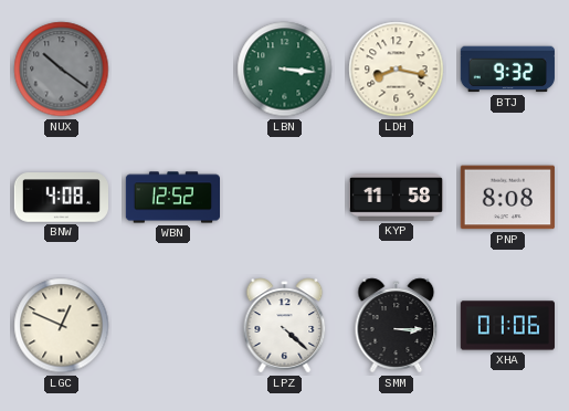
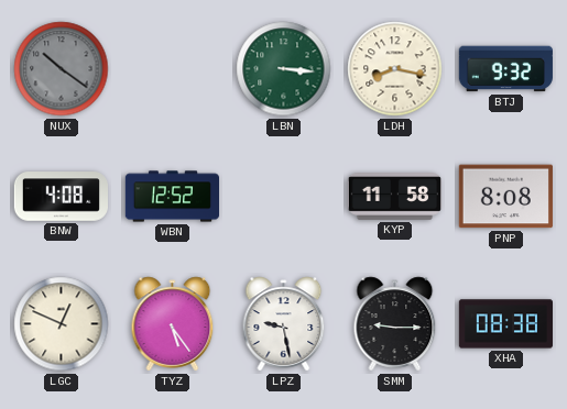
TYZ: none -> 5:24
LPZ: 4:22 -> 9:28
SMM: 3:15 -> 9:15
XHA: 01:06 -> 08:38
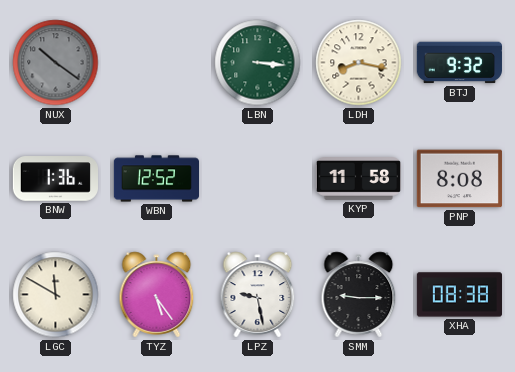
BNW: 4:08 -> 1:36
LGC: 12:49 -> 11:50
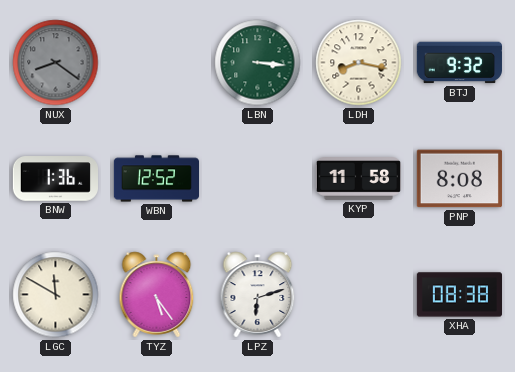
NUX: 10:21 -> 8:21
LPZ: 9:28 -> 6:12
SMM: 9:15 -> none
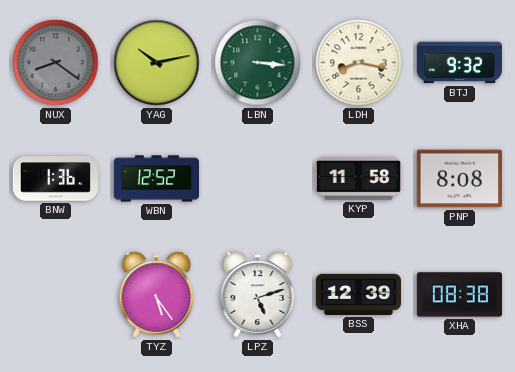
YAG: none -> 10:13
LGC: 11:50 -> none
LPZ: 6:12 -> 5:12
BSS: none -> 12:39
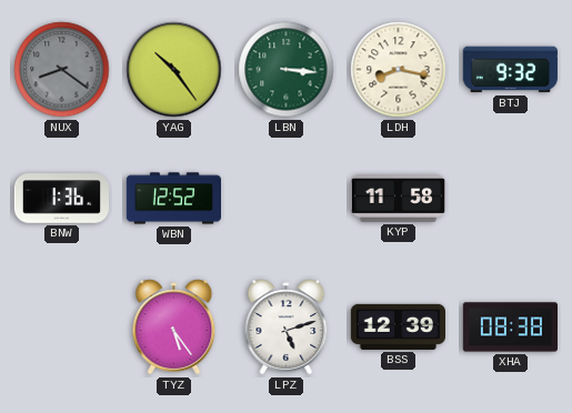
YAG: 10:13 -> 10:24
PNP: 8:08 -> none
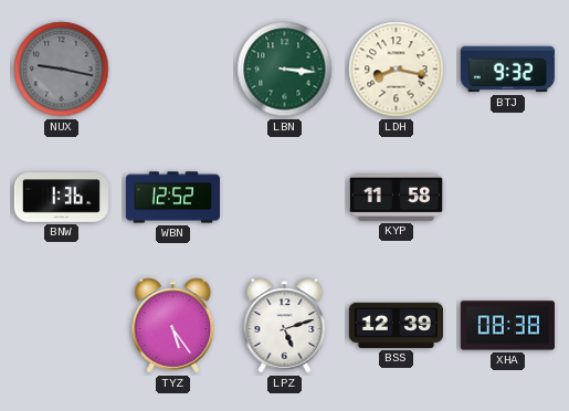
NUX: 8:21 -> 9:17
YAG: 10:24 -> none
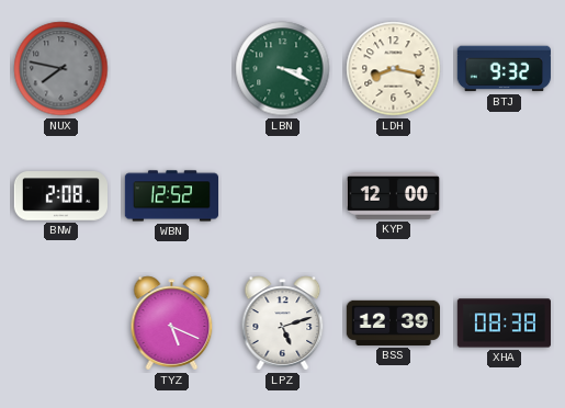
NUX: 9:17 -> 7:47
LBN: 3:16 -> 3:19
BNW: 1:36 -> 2:08
KYP: 11:58 -> 12:00
TYZ: 5:24 -> 5:19
